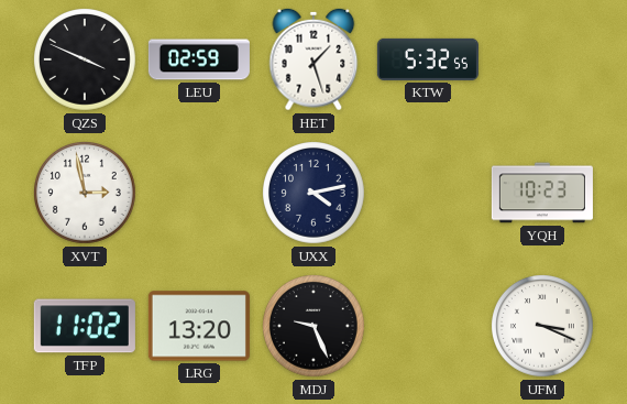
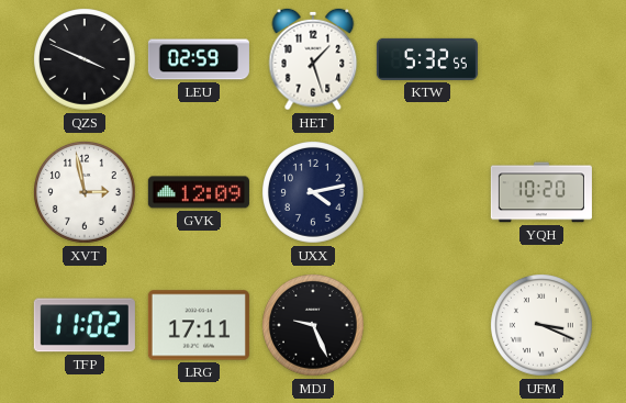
GVK: none -> 12:09
YQH: 10:23 -> 10:20
LRG: 13:20 -> 17:11
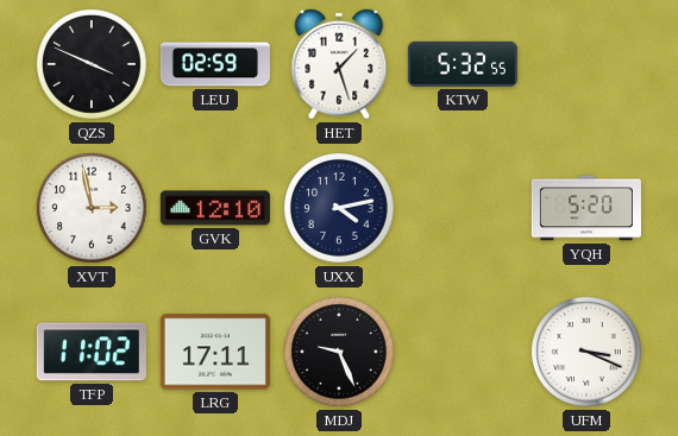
GVK: 12:09 -> 12:10
YQH: 10:20 -> 5:20
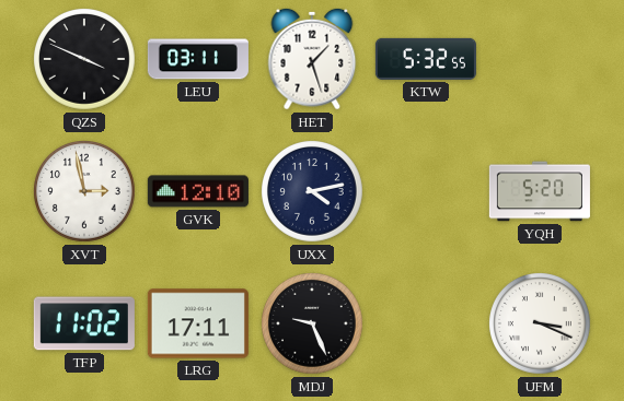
LEU: 02:59 -> 03:11
